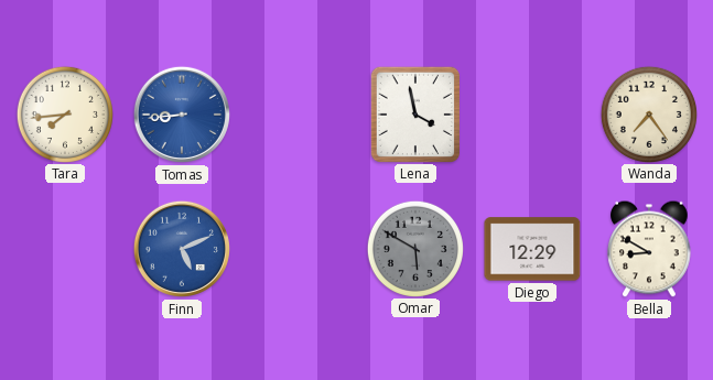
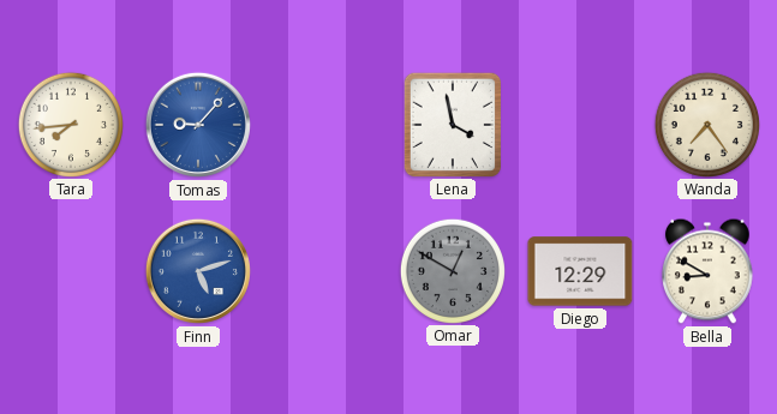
Tomas: 8:44 -> 9:07
Finn: 5:11 -> 5:12
Omar: 5:50 -> 12:50
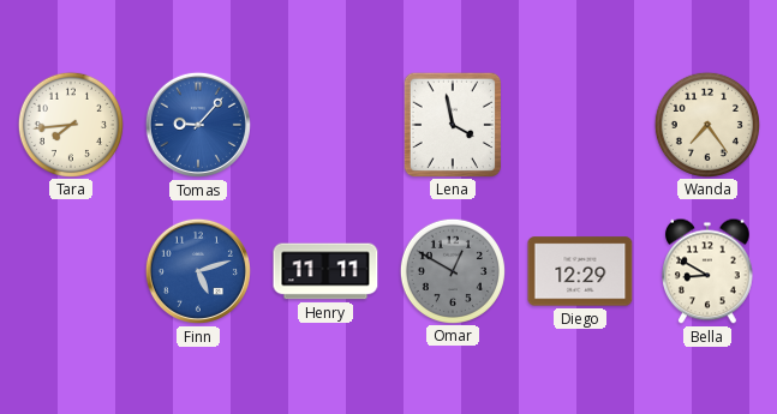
Henry: none -> 11:11
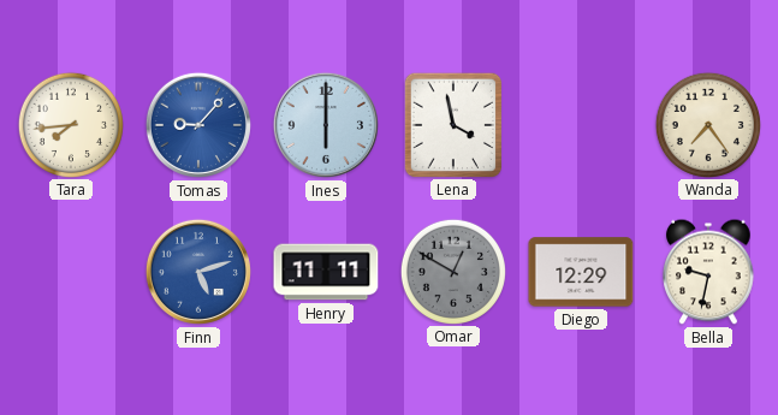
Ines: none -> 6:00
Bella: 8:50 -> 9:32
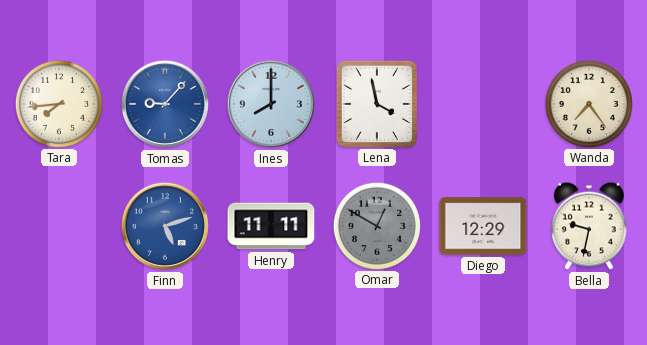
Ines: 6:00 -> 8:00
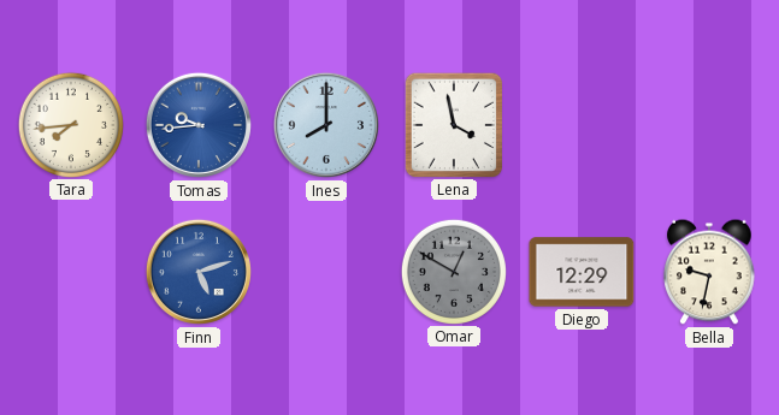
Tomas: 9:07 -> 9:44
Wanda: 7:24 -> none
Henry: 11:11 -> none
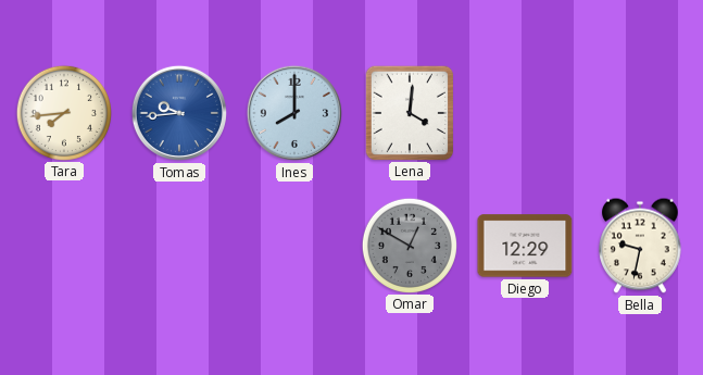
Lena: 3:58 -> 4:01
Finn: 5:12 -> none
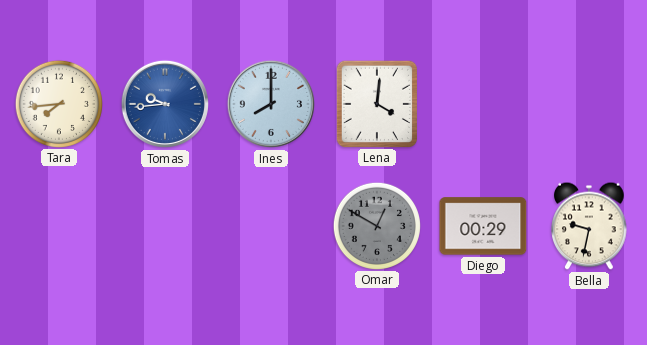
Diego: 12:29 -> 00:29
